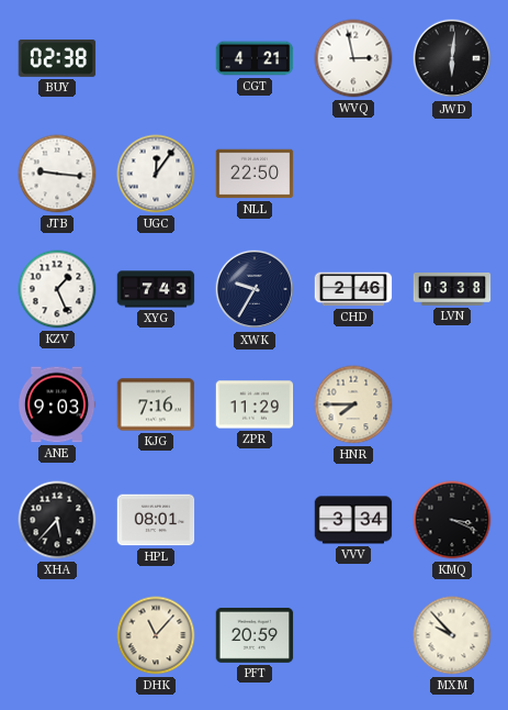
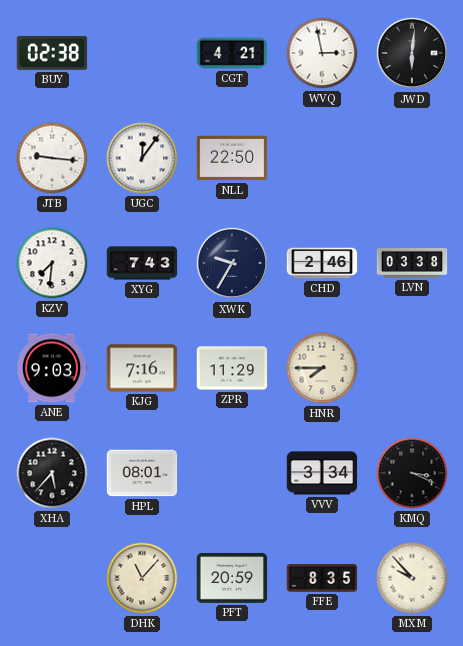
KZV: 1:26 -> 7:31
FFE: none -> 8:35
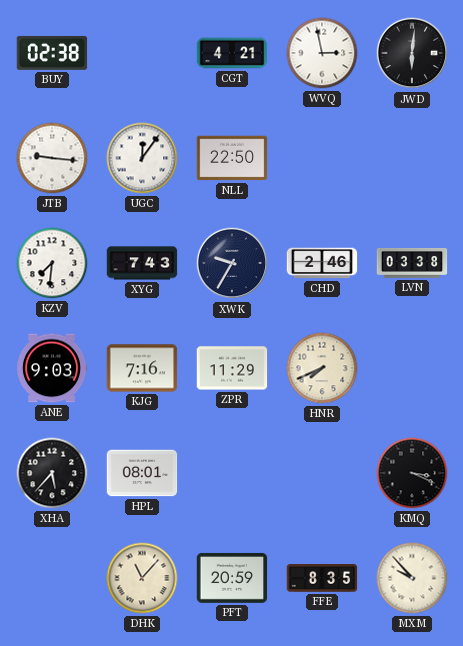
HNR: 7:45 -> 7:41
VVV: 3:34 -> none
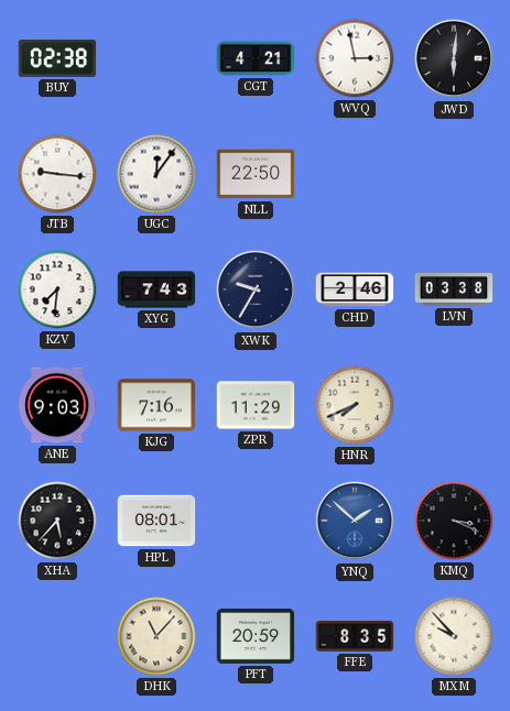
YNQ: none -> 1:52
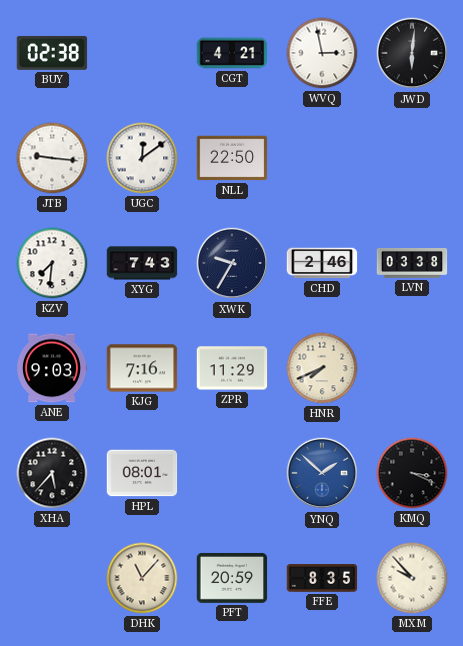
UGC: 12:06 -> 12:09
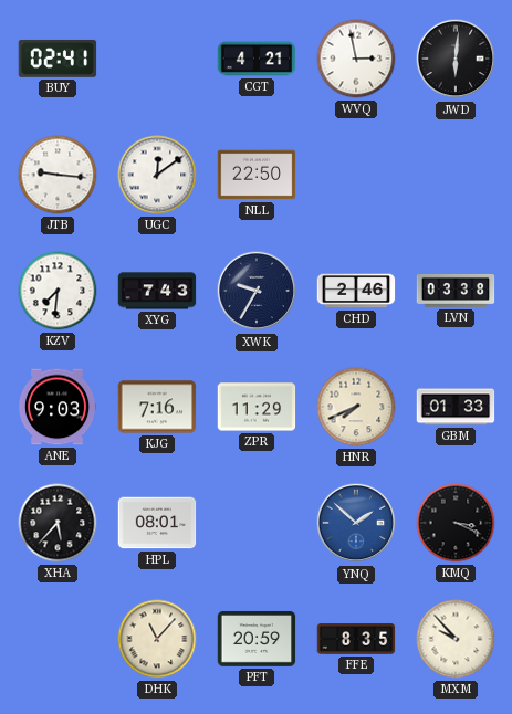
BUY: 02:38 -> 02:41
GBM: none -> 01:33
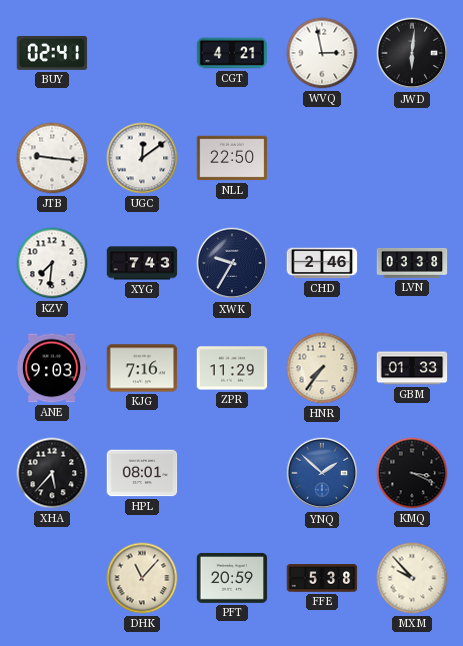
HNR: 7:41 -> 7:36
FFE: 8:35 -> 5:38
